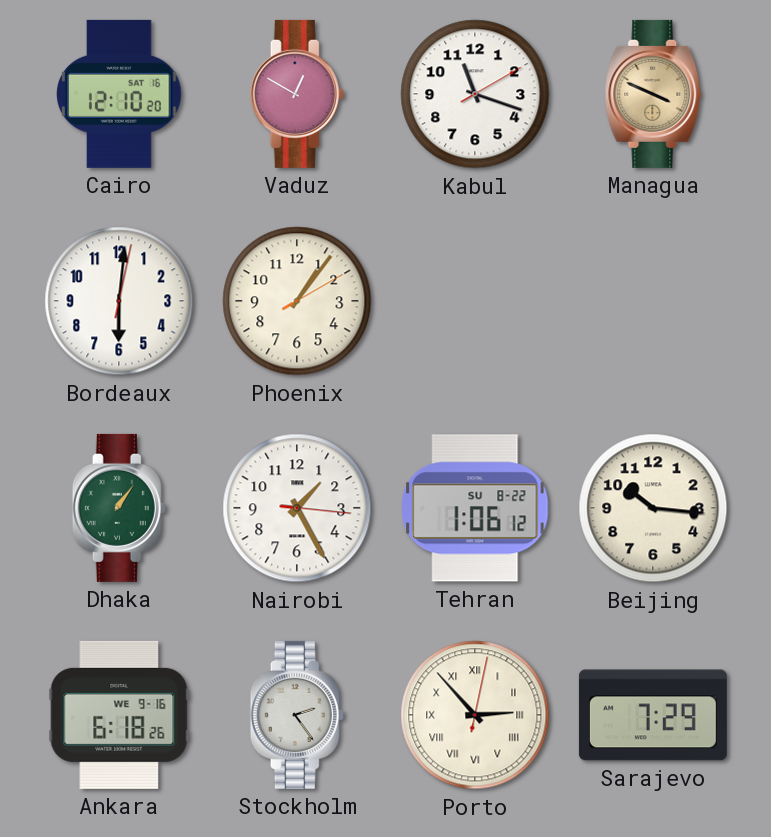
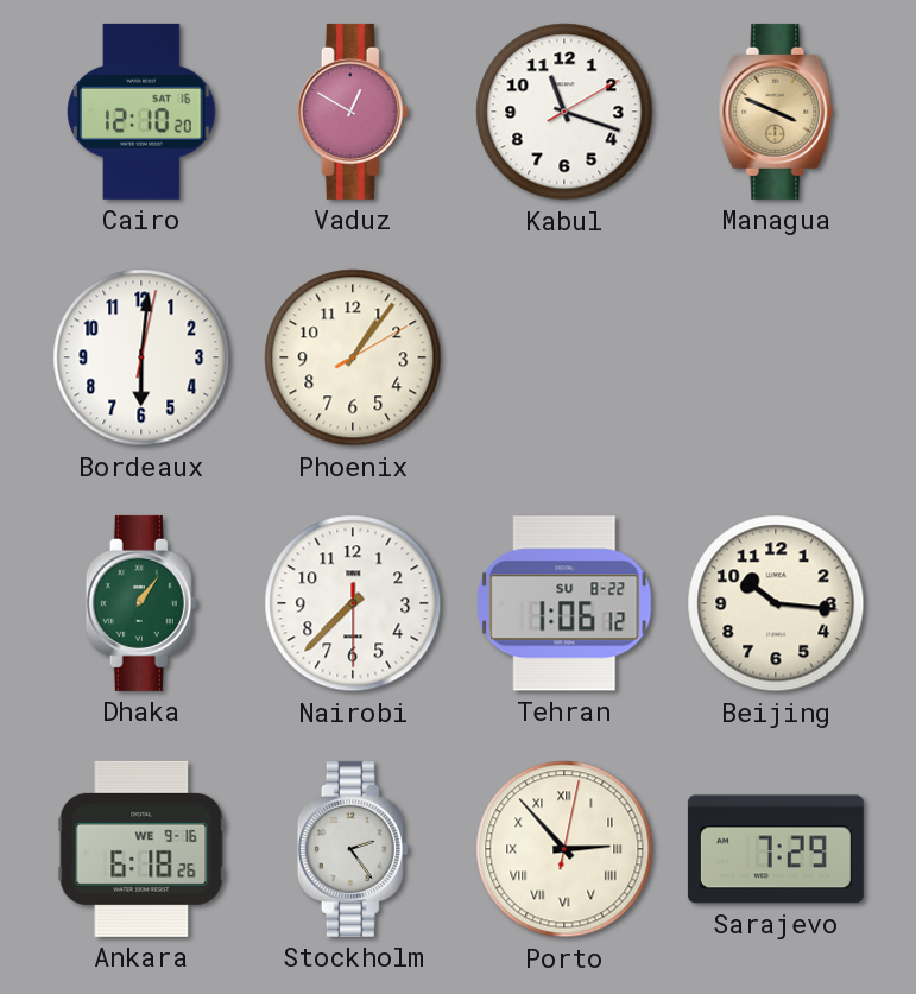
Nairobi: 1:25 -> 7:37
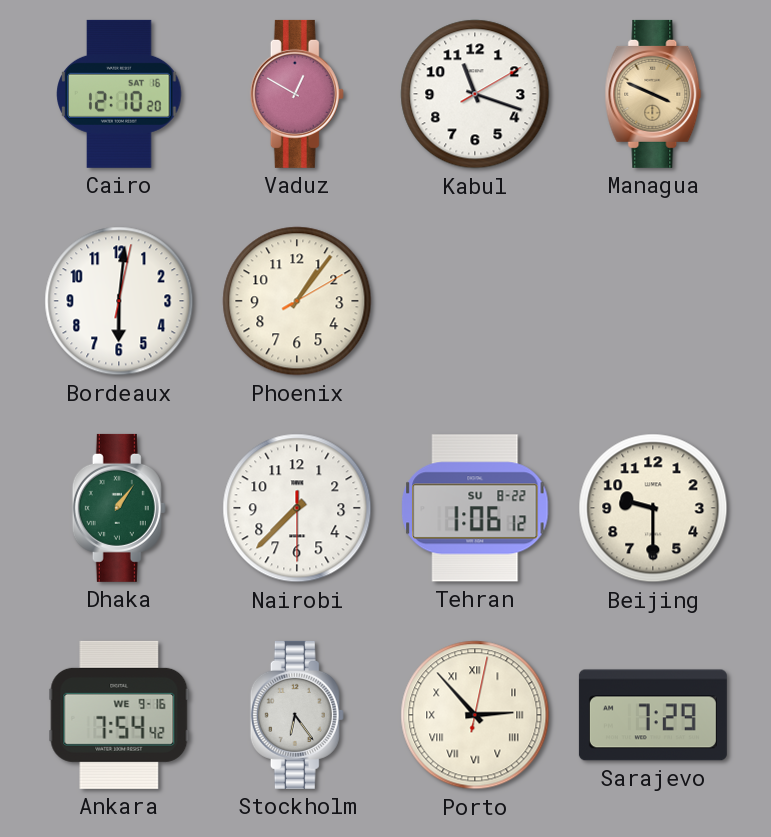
Beijing: 10:16 -> 9:30
Ankara: 6:18 -> 7:54
Stockholm: 2:24 -> 6:24
